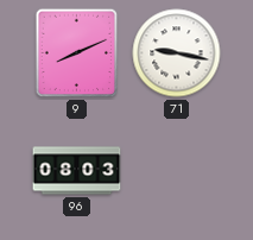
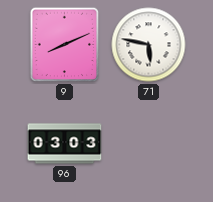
71: 9:17 -> 5:47
96: 08:03 -> 03:03
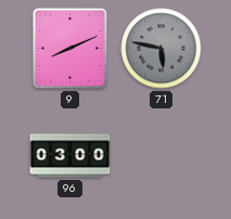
71 dial: white -> grey
96: 03:03 -> 03:00
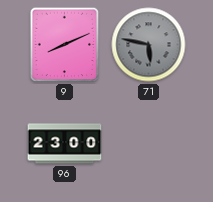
96: 03:00 -> 23:00
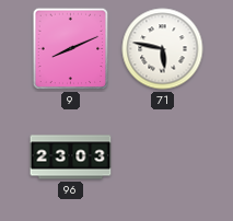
71 dial: grey -> white
96: 23:00 -> 23:03
